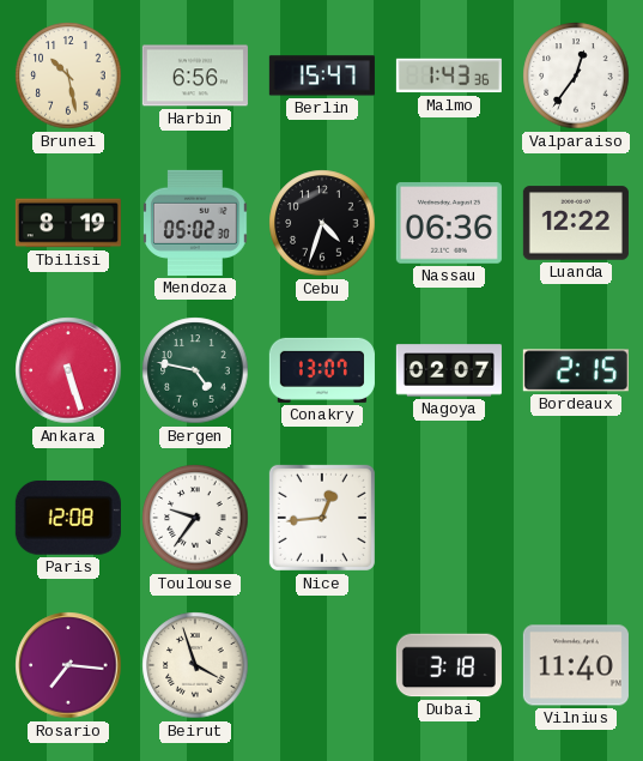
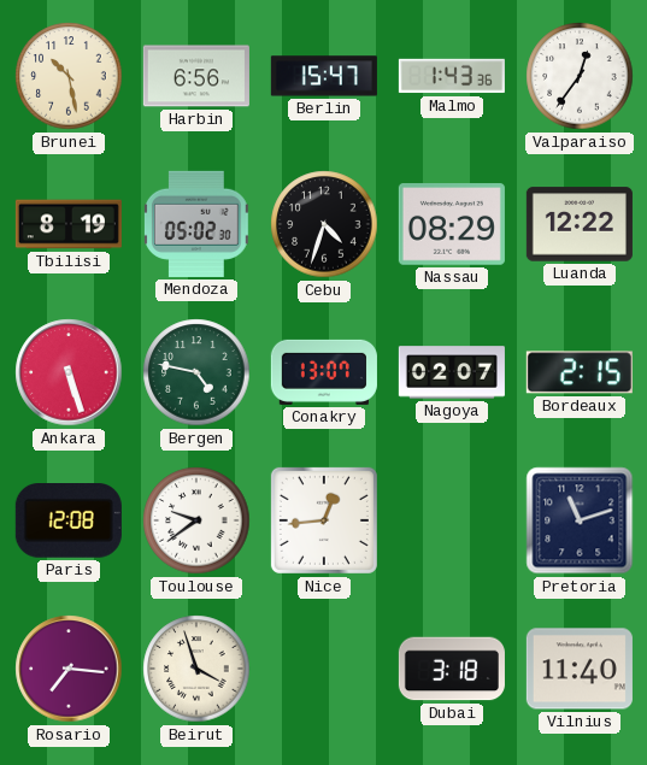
Nassau: 06:36 -> 08:29
Toulouse: 9:36 -> 9:39
Pretoria: none -> 11:12
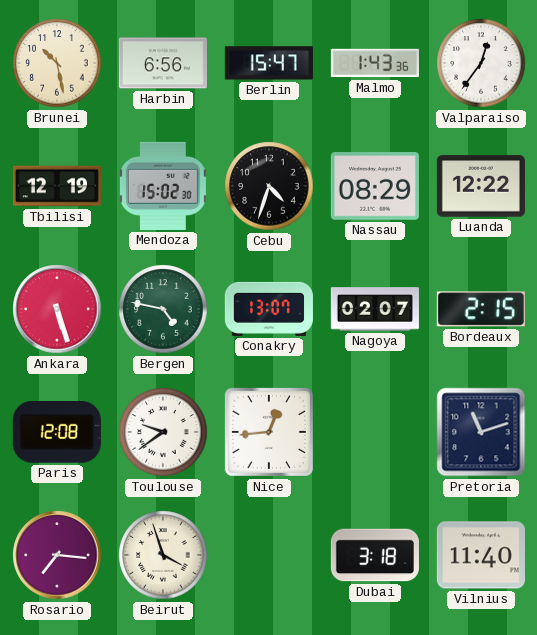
Tbilisi: 8:19 -> 12:19
Mendoza: 05:02 -> 15:02
